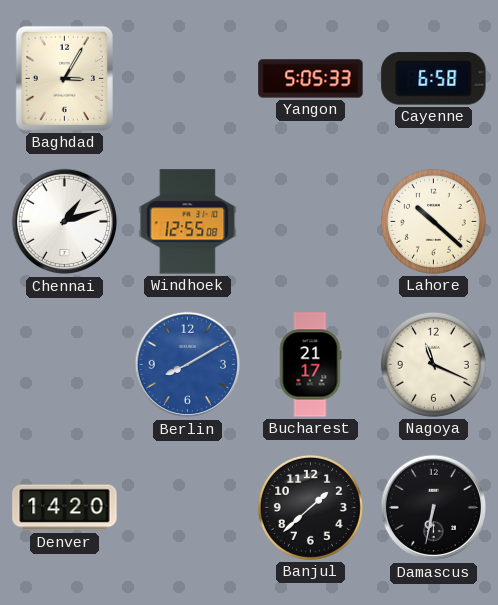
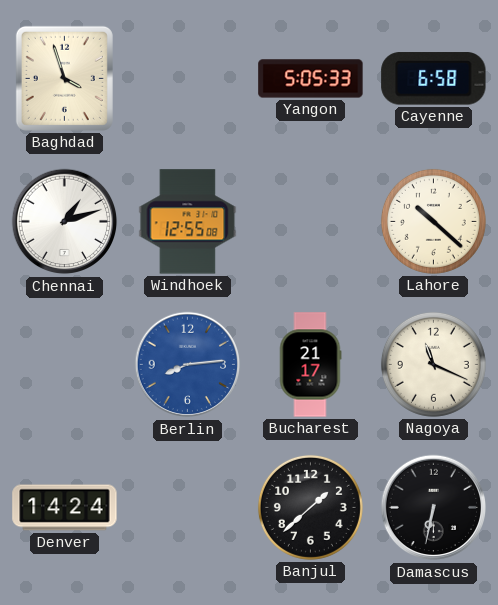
Baghdad: 3:05 -> 3:57
Berlin: 8:10 -> 8:14
Denver: 14:20 -> 14:24
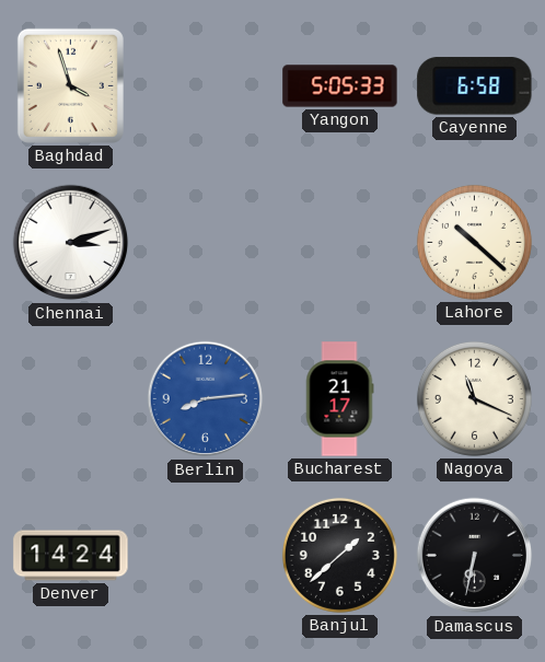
Chennai: 1:12 -> 3:12
Windhoek: 12:55 -> none
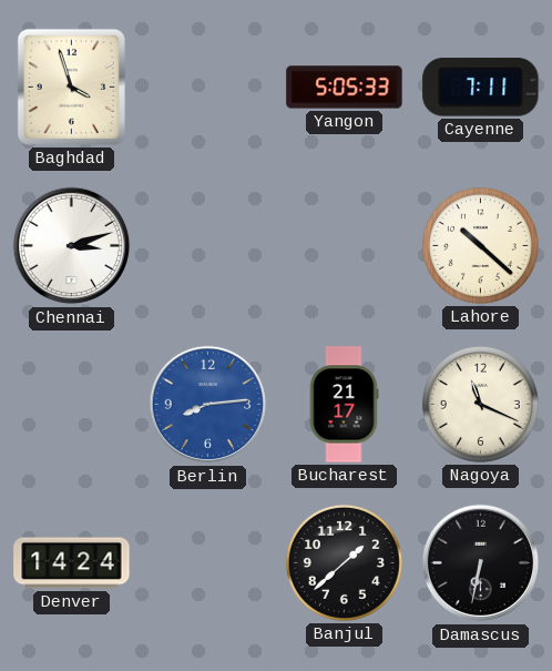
Cayenne: 6:58 -> 7:11
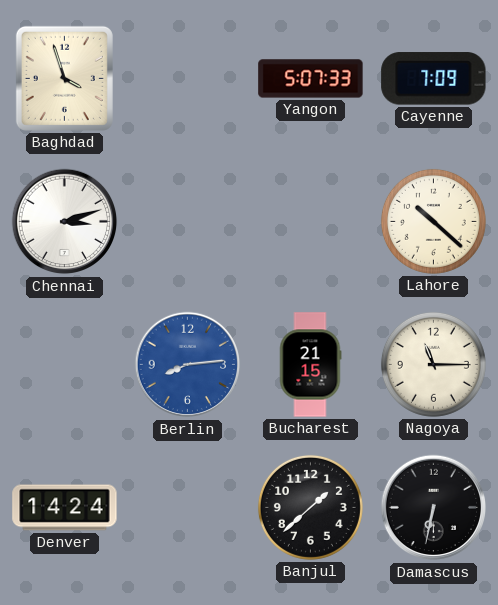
Yangon: 5:05 -> 5:07
Cayenne: 7:11 -> 7:09
Bucharest: 21:17 -> 21:15
Nagoya: 11:19 -> 11:15
